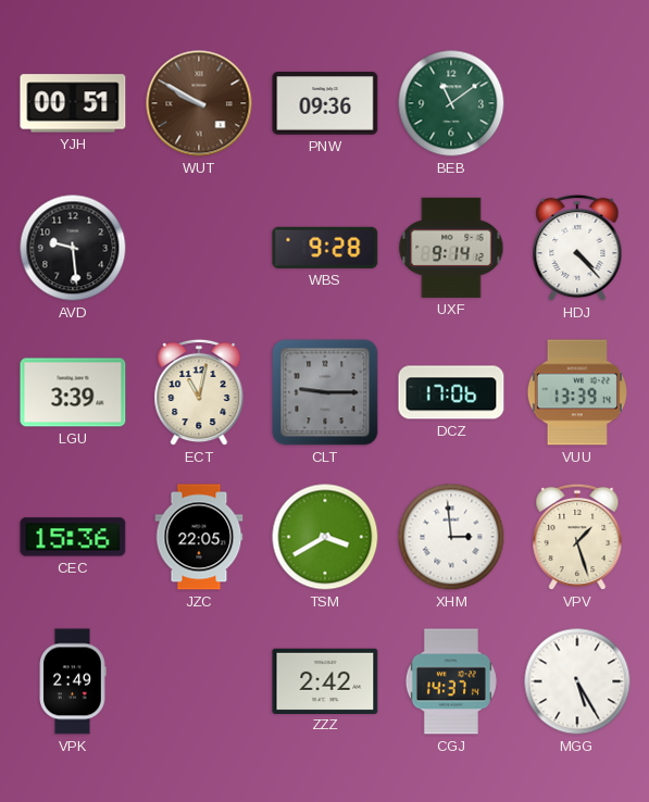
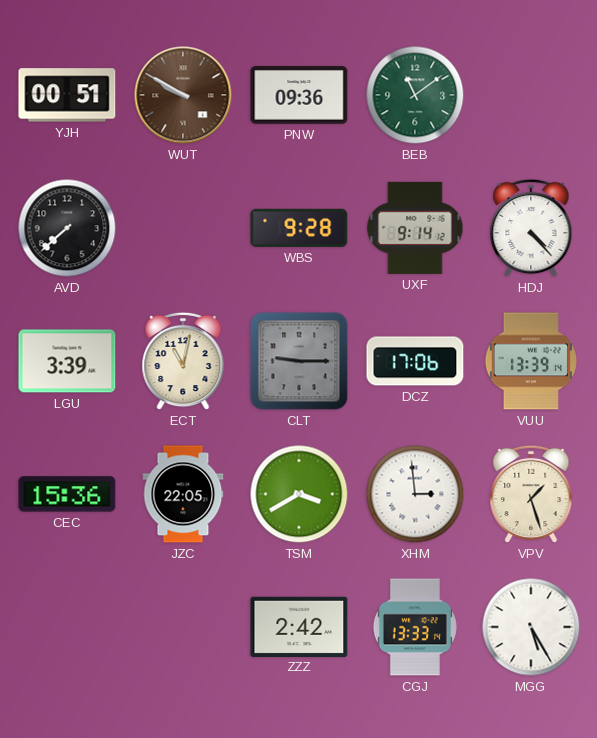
AVD: 9:29 -> 7:38
VPK: 2:49 -> none
CGJ: 14:37 -> 13:33
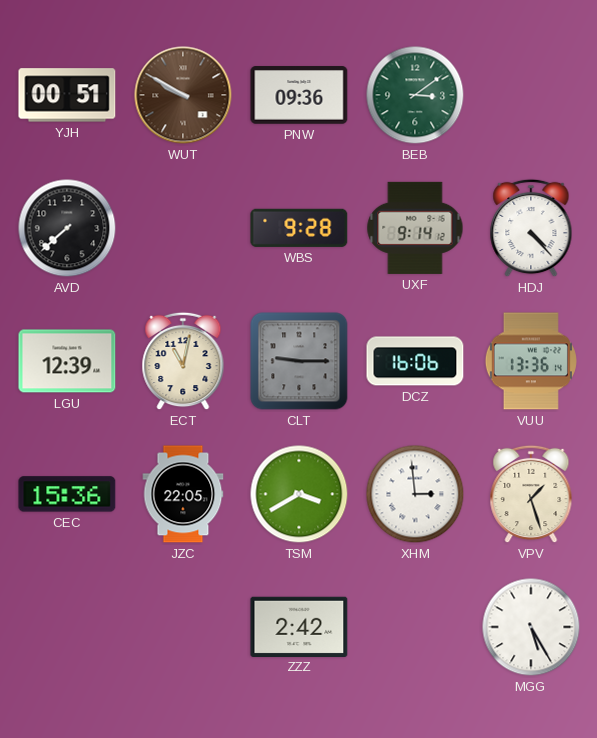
BEB: 11:09 -> 3:09
LGU: 3:39 -> 12:39
DCZ: 17:06 -> 16:06
VUU: 13:39 -> 13:36
CGJ: 13:33 -> none
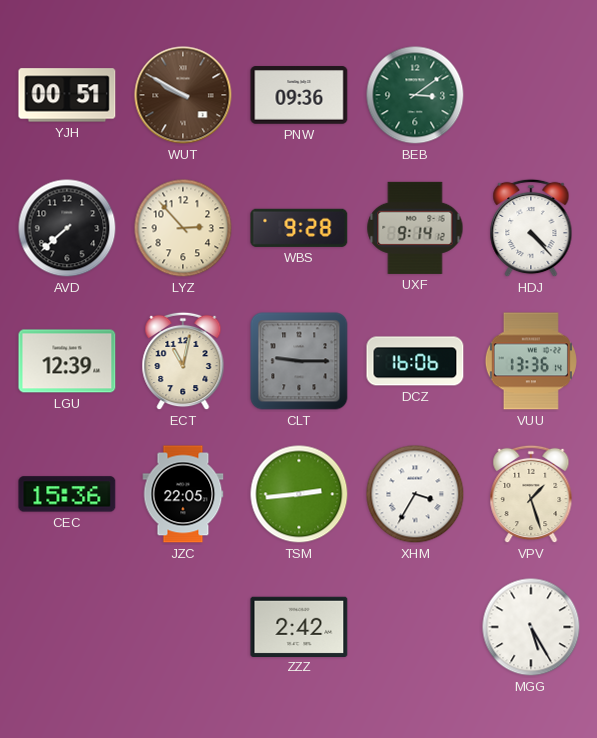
LYZ: none -> 2:53
TSM: 3:40 -> 2:44
XHM: 2:59 -> 3:35
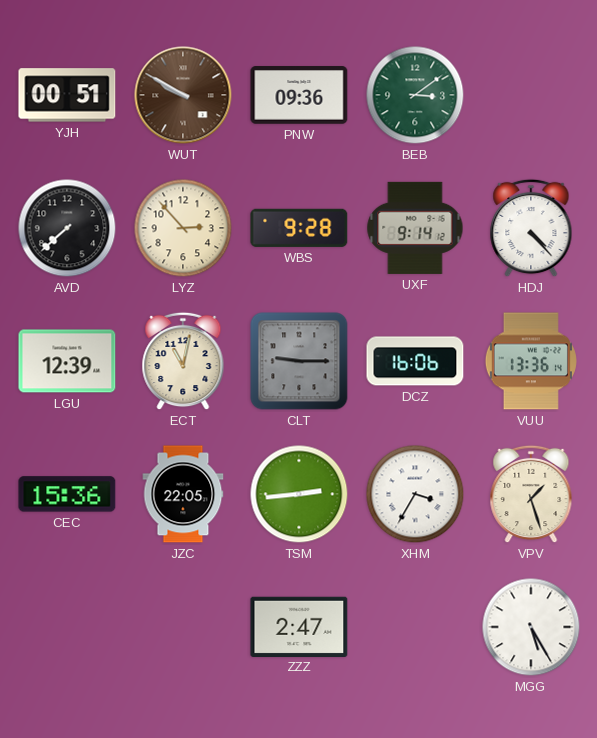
ZZZ: 2:42 -> 2:47
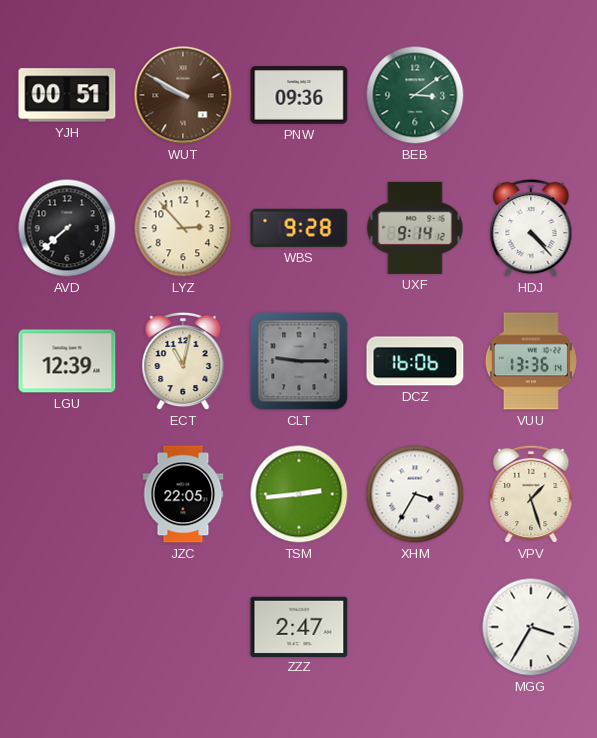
CEC: 15:36 -> none
MGG: 5:25 -> 3:35
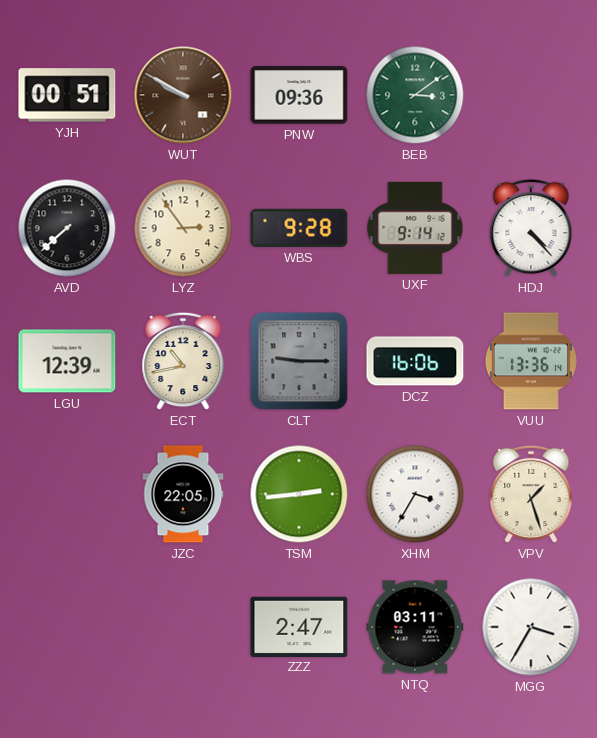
LYZ: 2:53 -> 2:54
ECT: 11:02 -> 10:43
NTQ: none -> 03:11
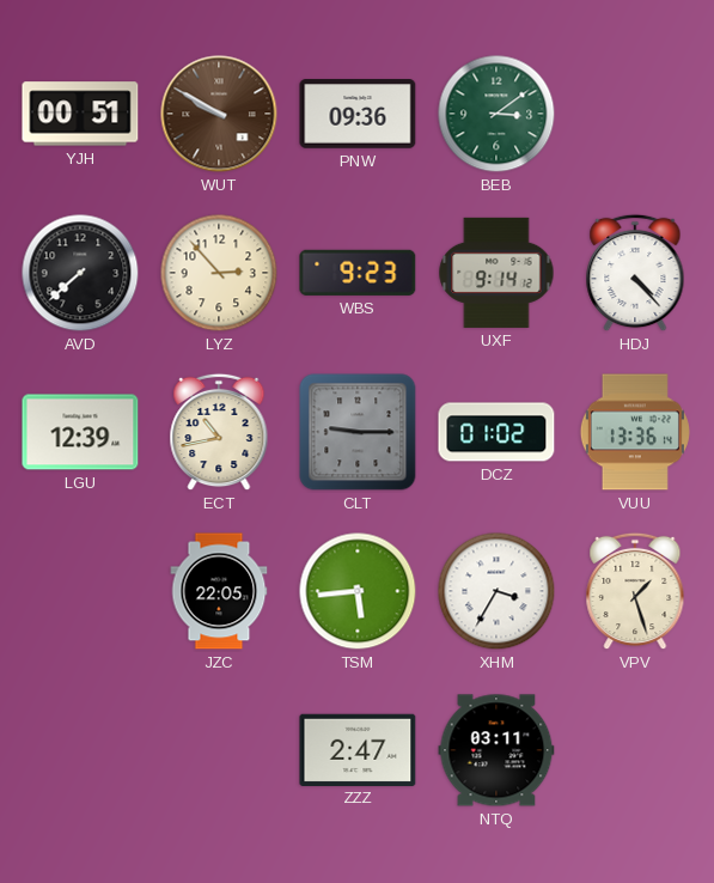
LYZ: 2:54 -> 2:53
WBS: 9:28 -> 9:23
DCZ: 16:06 -> 01:02
TSM: 2:44 -> 5:44
MGG: 3:35 -> none
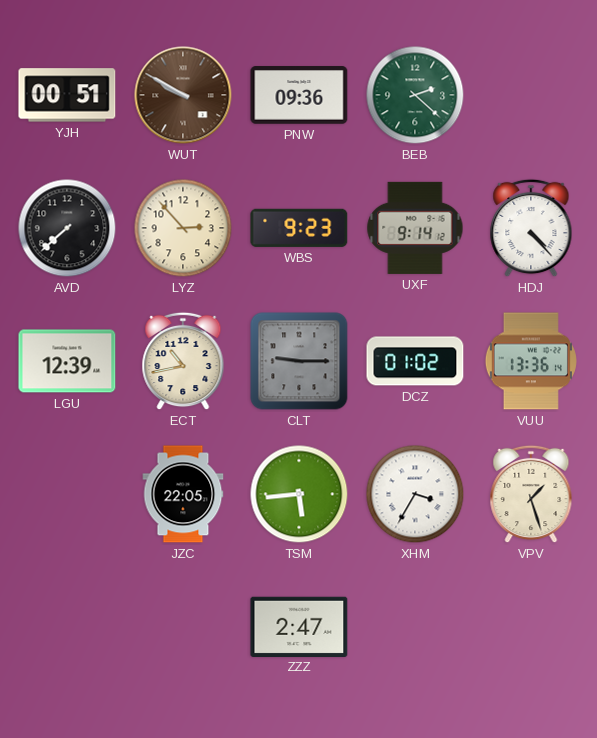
BEB: 3:09 -> 2:22
NTQ: 03:11 -> none
